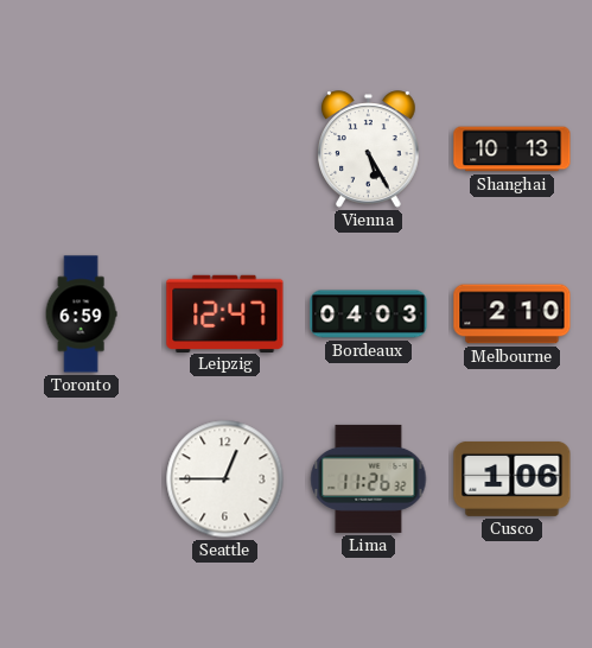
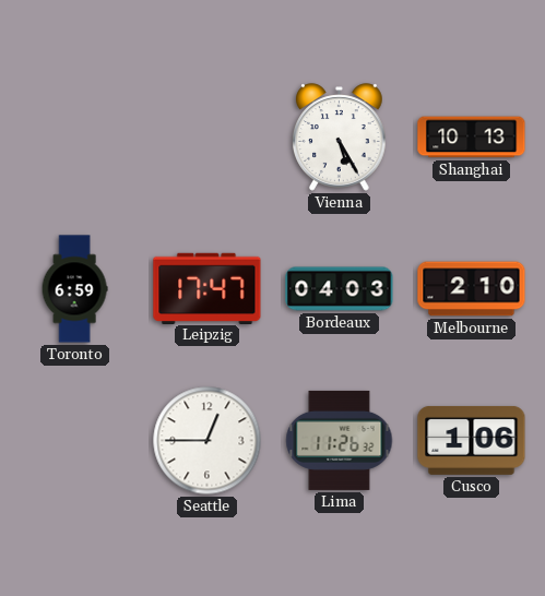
Leipzig: 12:47 -> 17:47
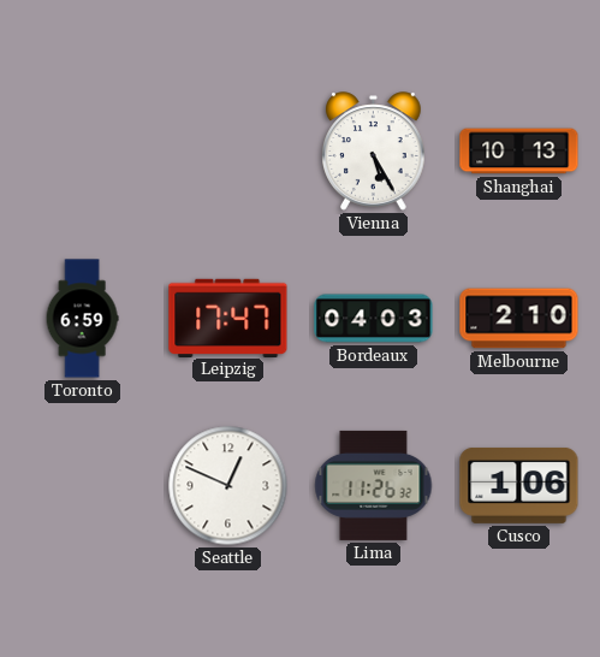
Seattle: 12:45 -> 12:49
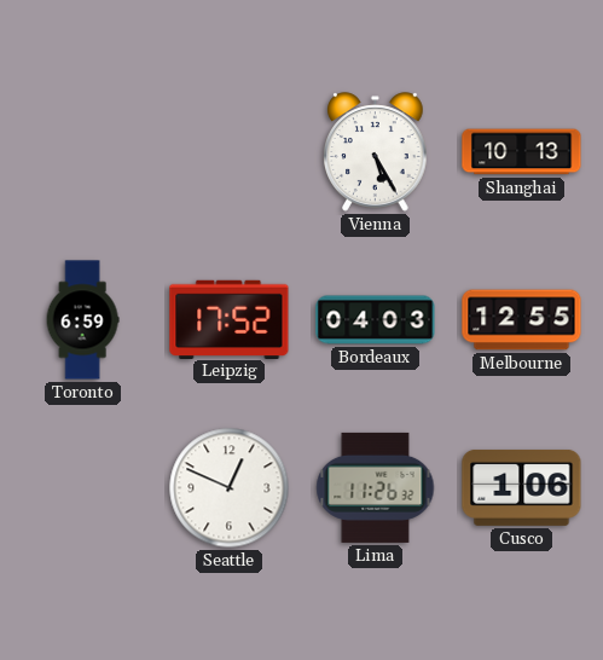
Leipzig: 17:47 -> 17:52
Melbourne: 2:10 -> 12:55
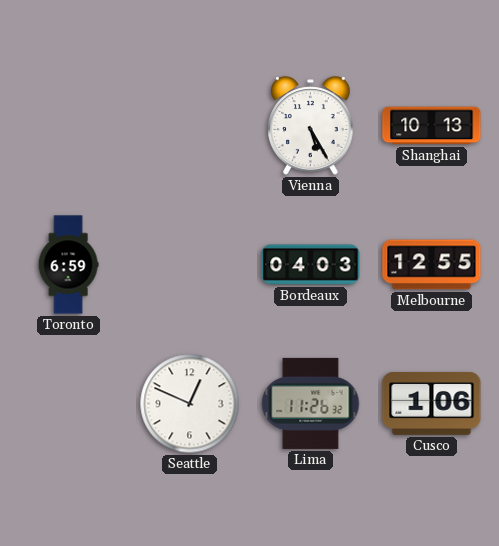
Leipzig: 17:52 -> none
